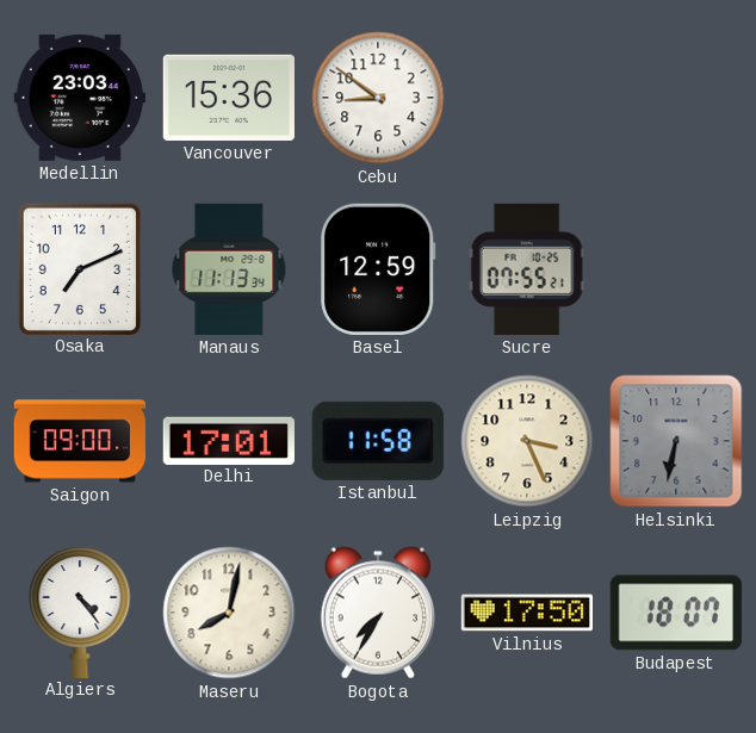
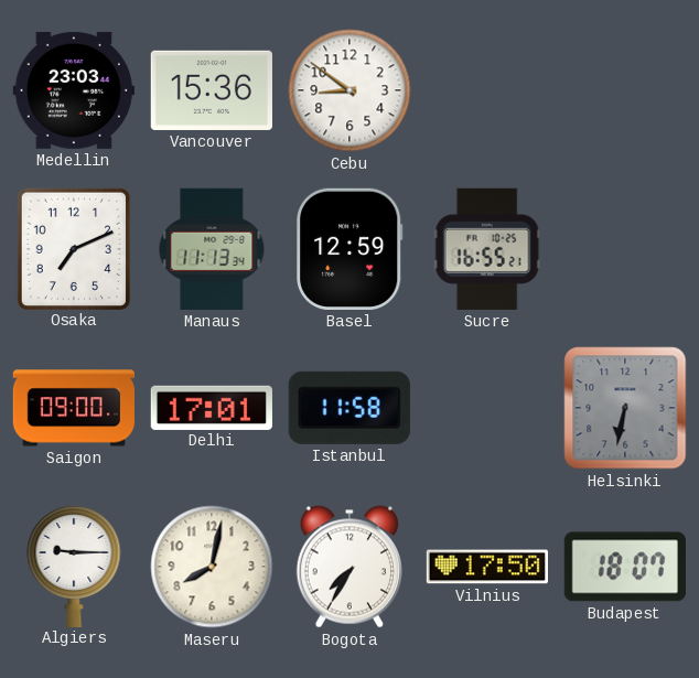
Sucre: 07:55 -> 16:55
Leipzig: 3:26 -> none
Algiers: 4:24 -> 9:15
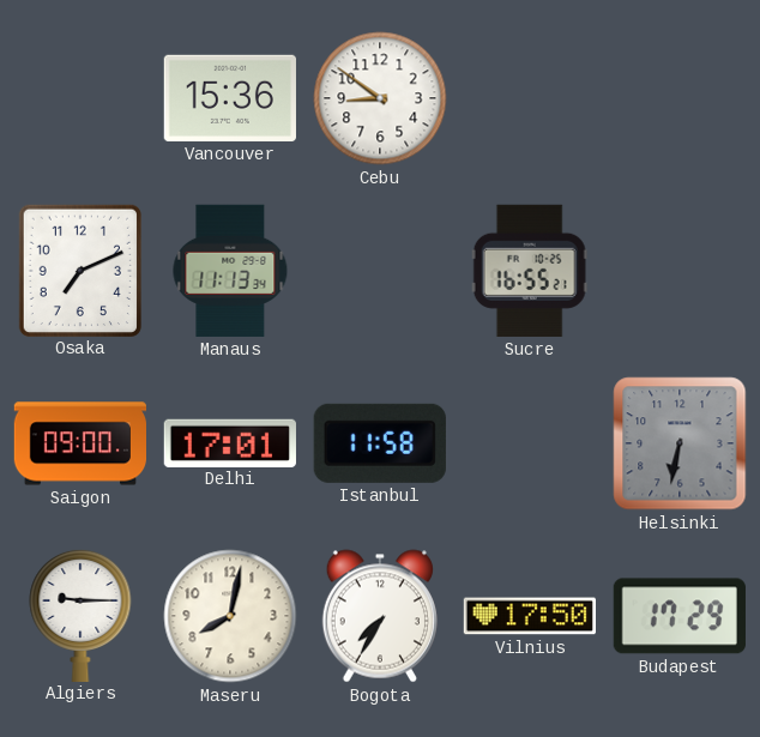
Medellin: 23:03 -> none
Basel: 12:59 -> none
Budapest: 18:07 -> 17:29
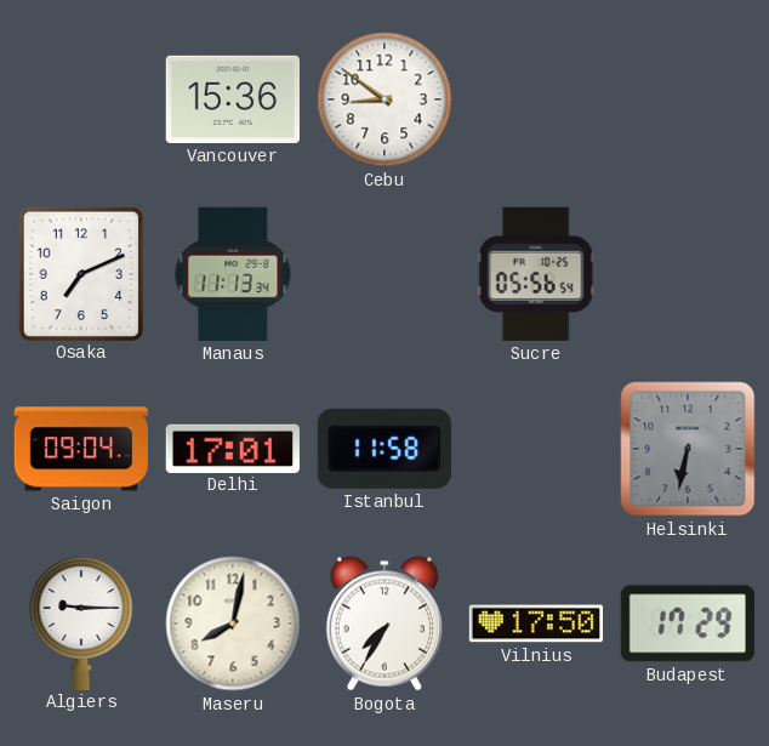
Sucre: 16:55 -> 05:56
Saigon: 09:00 -> 09:04
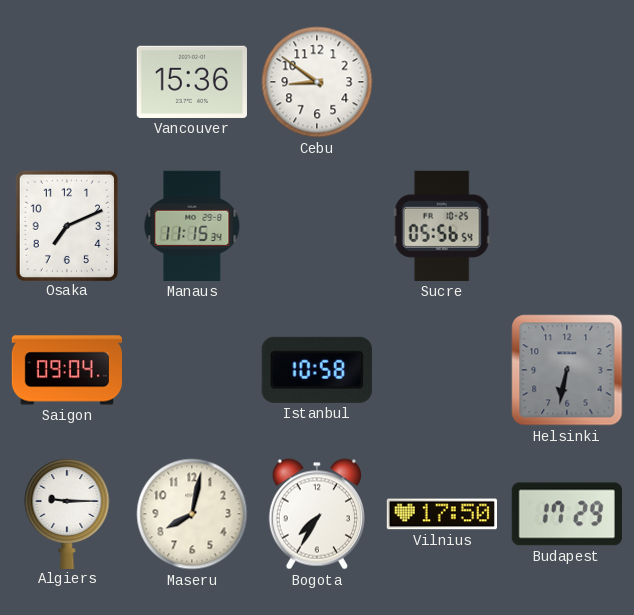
Manaus: 11:13 -> 11:15
Delhi: 17:01 -> none
Istanbul: 11:58 -> 10:58
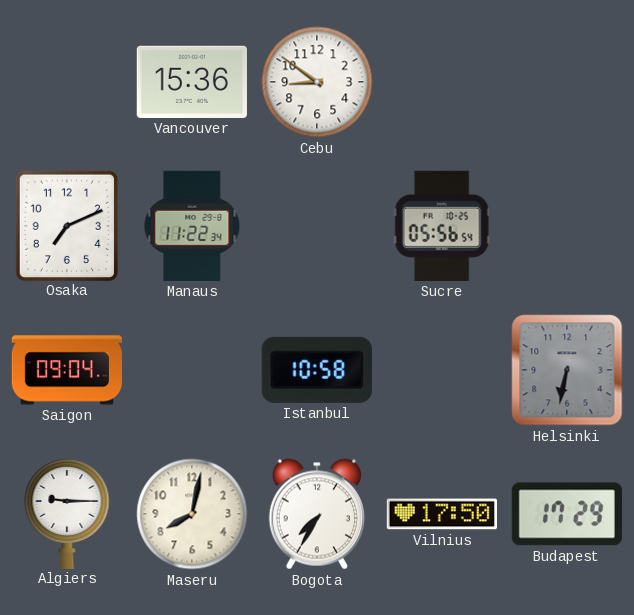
Manaus: 11:15 -> 11:22
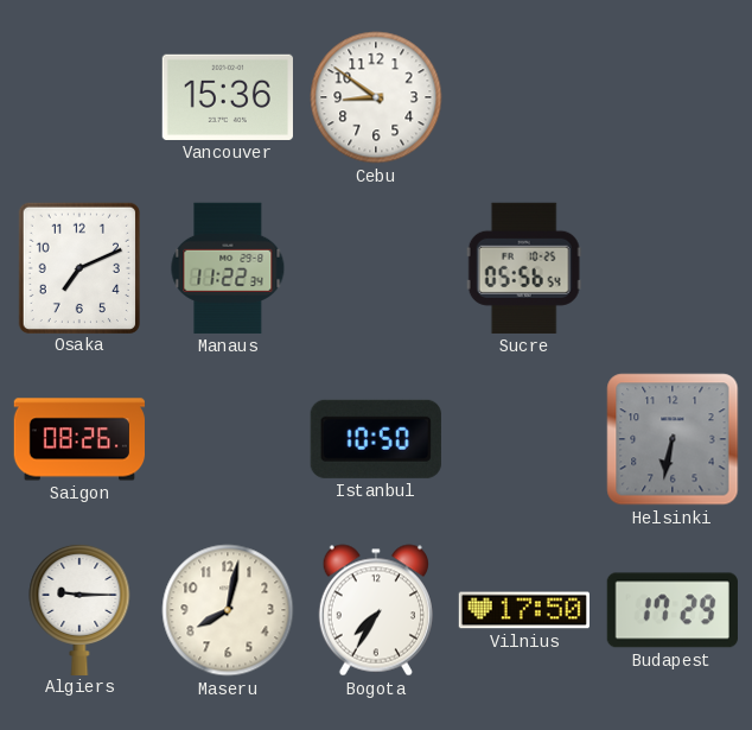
Saigon: 09:04 -> 08:26
Istanbul: 10:58 -> 10:50
